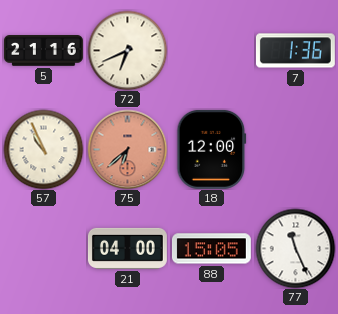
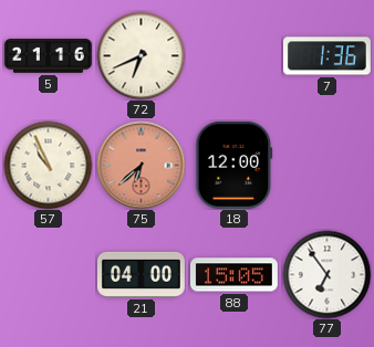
77: 11:26 -> 6:54
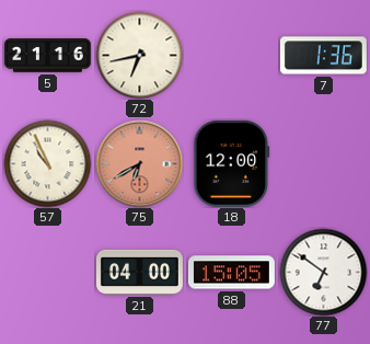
72: 6:41 -> 6:43
75: 6:38 -> 6:40
77: 6:54 -> 6:51
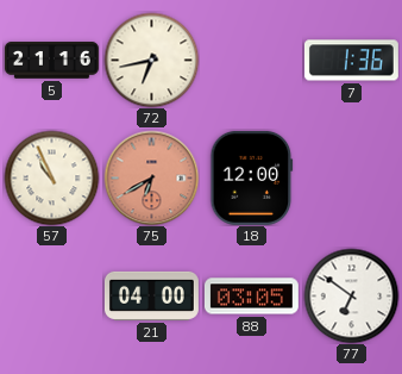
88: 15:05 -> 03:05
